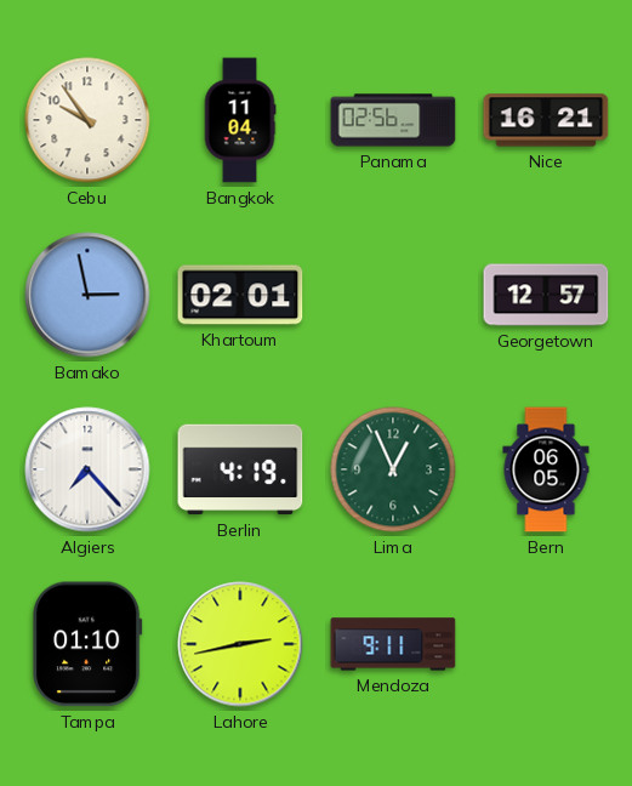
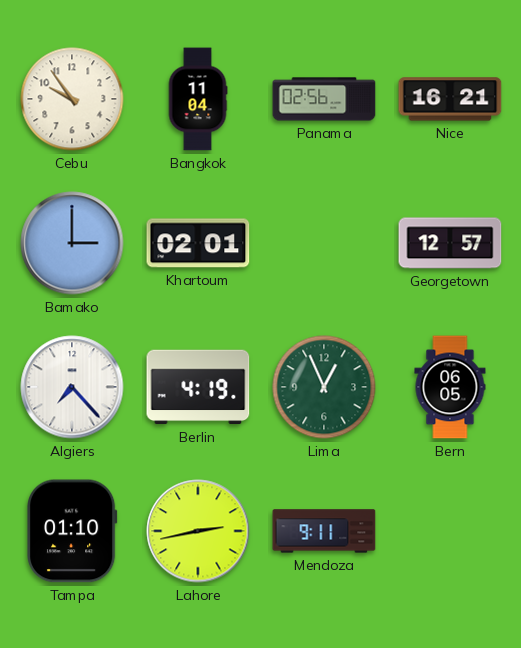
Bamako: 2:58 -> 3:00
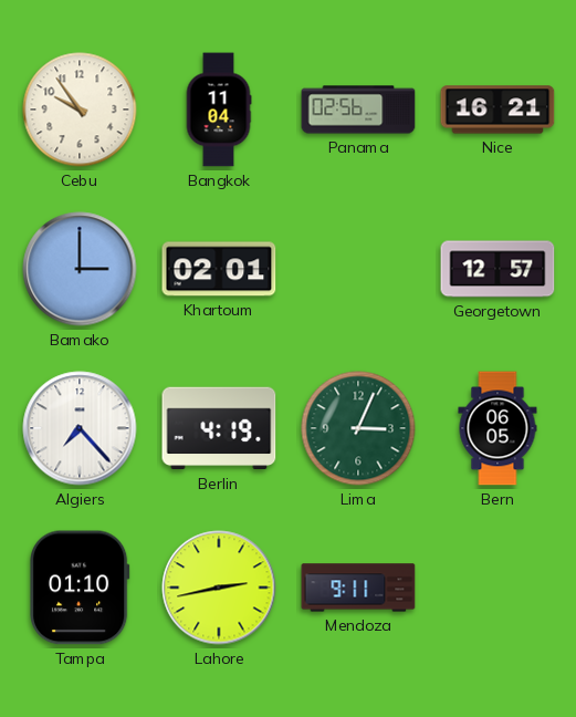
Lima: 12:56 -> 3:04
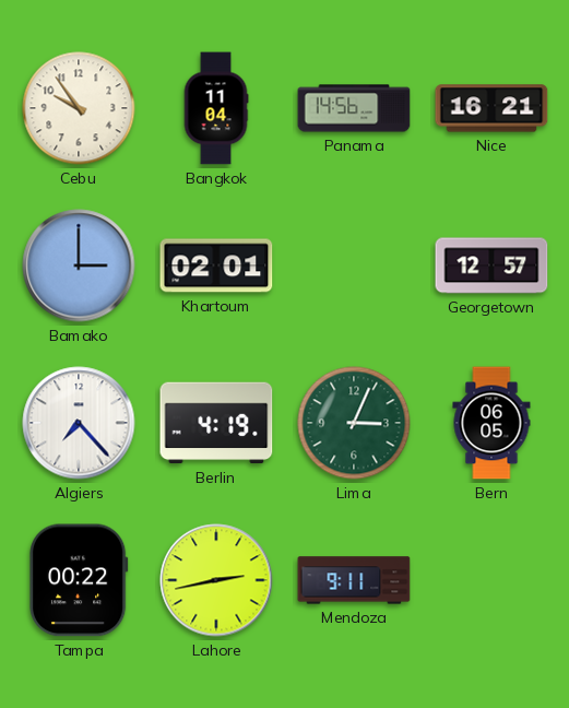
Panama: 02:56 -> 14:56
Tampa: 01:10 -> 00:22
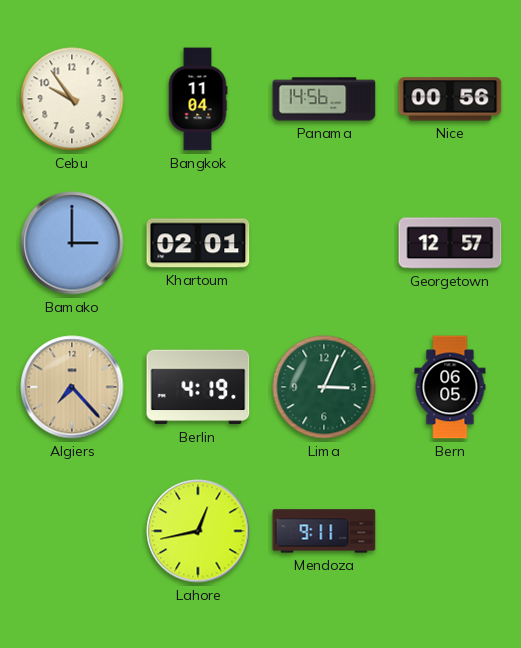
Nice: 16:21 -> 00:56
Algiers dial: white -> champagne
Tampa: 00:22 -> none
Lahore: 2:43 -> 12:43
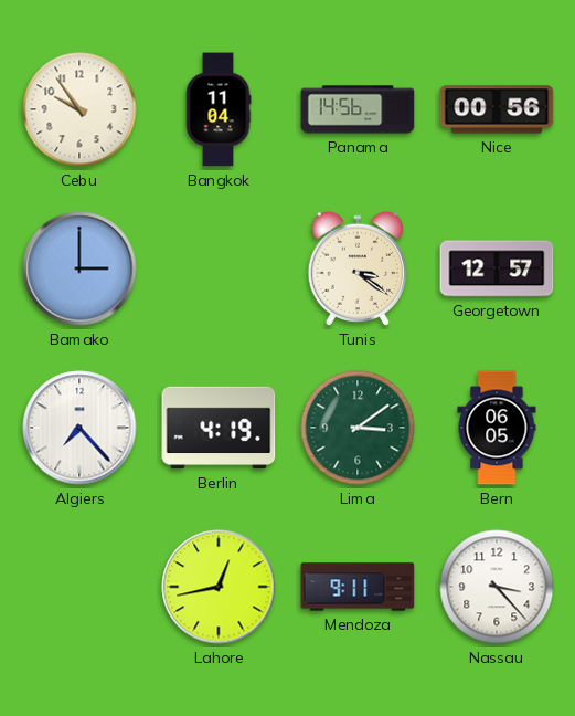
Khartoum: 02:01 -> none
Tunis: none -> 3:21
Algiers dial: champagne -> white
Lima: 3:04 -> 3:09
Nassau: none -> 3:23
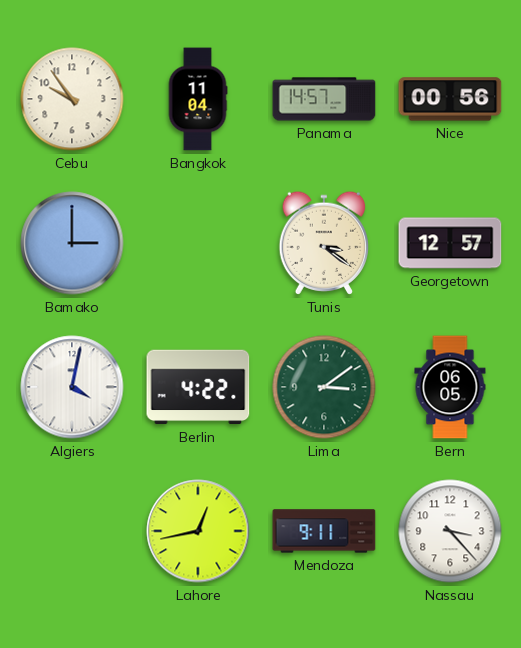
Panama: 14:56 -> 14:57
Algiers: 7:23 -> 4:02
Berlin: 4:19 -> 4:22
